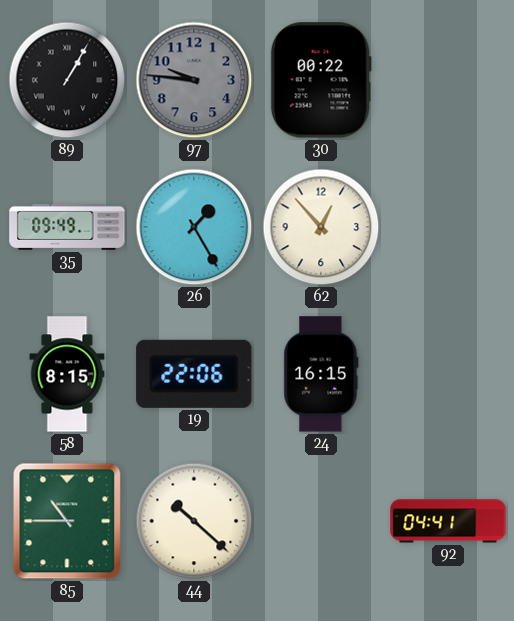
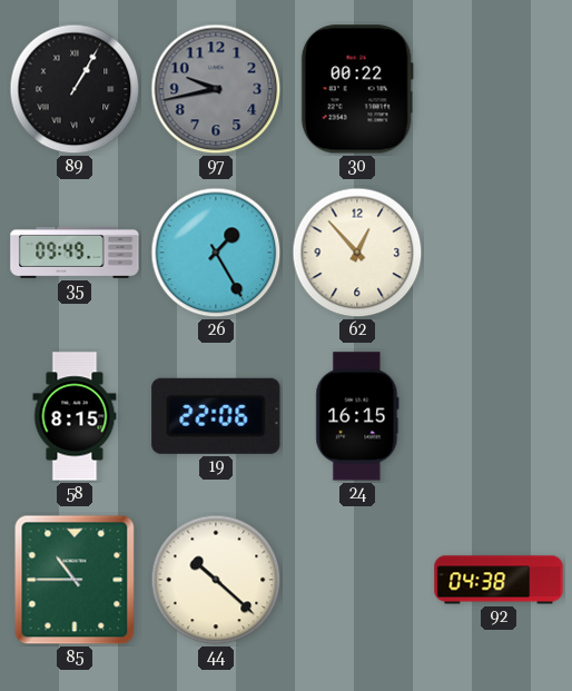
97: 9:46 -> 9:43
92: 04:41 -> 04:38
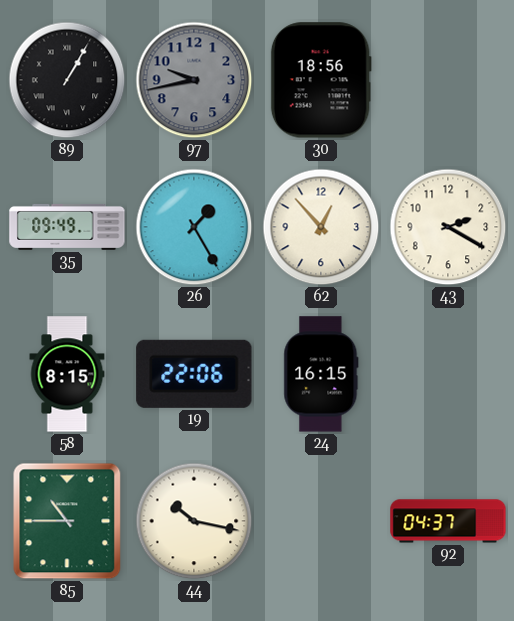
30: 00:22 -> 18:56
43: none -> 2:20
44: 10:22 -> 10:17
92: 04:38 -> 04:37
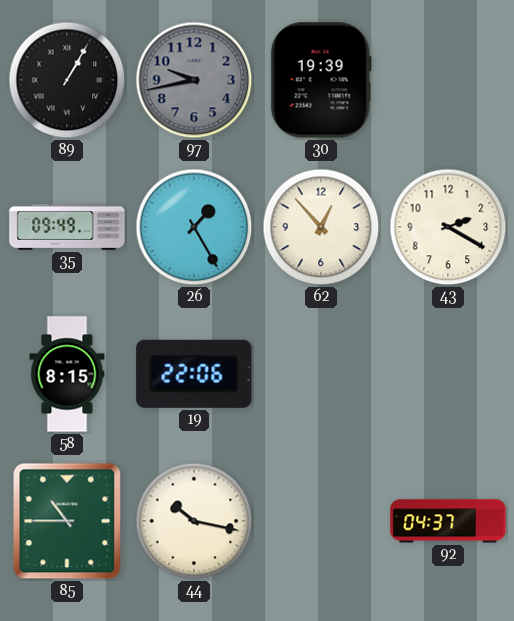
30: 18:56 -> 19:39
24: 16:15 -> none
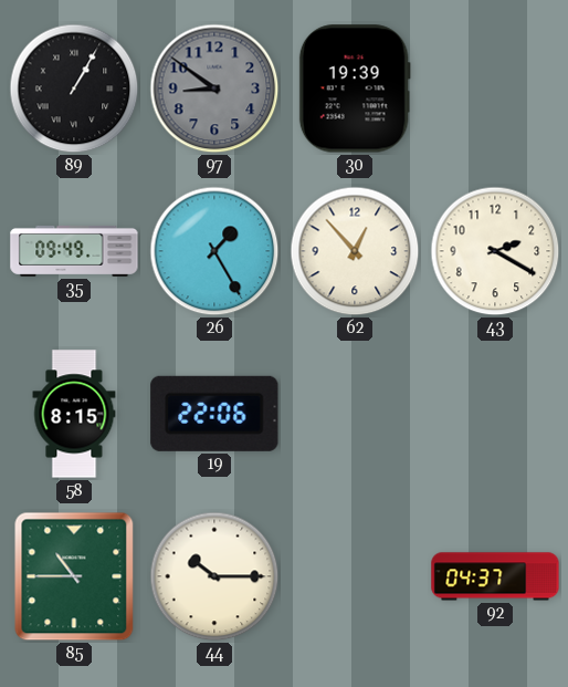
97: 9:43 -> 8:51
44: 10:17 -> 10:15
